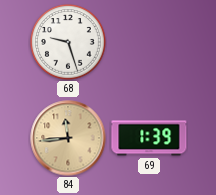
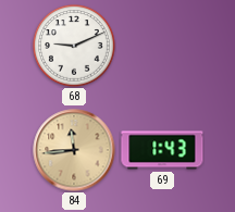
68: 9:27 -> 9:11
69: 1:39 -> 1:43
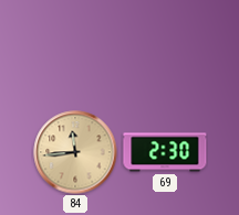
68: 9:11 -> none
69: 1:43 -> 2:30
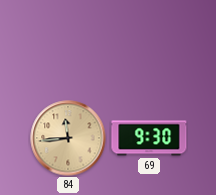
69: 2:30 -> 9:30
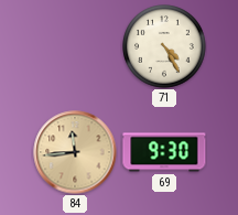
71: none -> 4:25
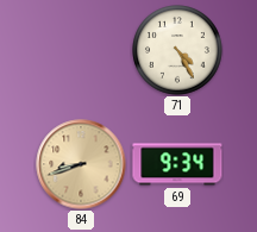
84: 11:44 -> 8:42
69: 9:30 -> 9:34
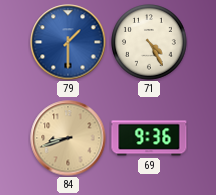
79: none -> 1:30
69: 9:34 -> 9:36
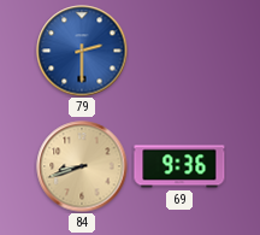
79: 1:30 -> 2:30
71: 4:25 -> none
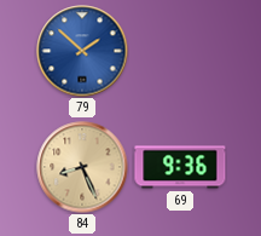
79: 2:30 -> 1:52
84: 8:42 -> 8:26
